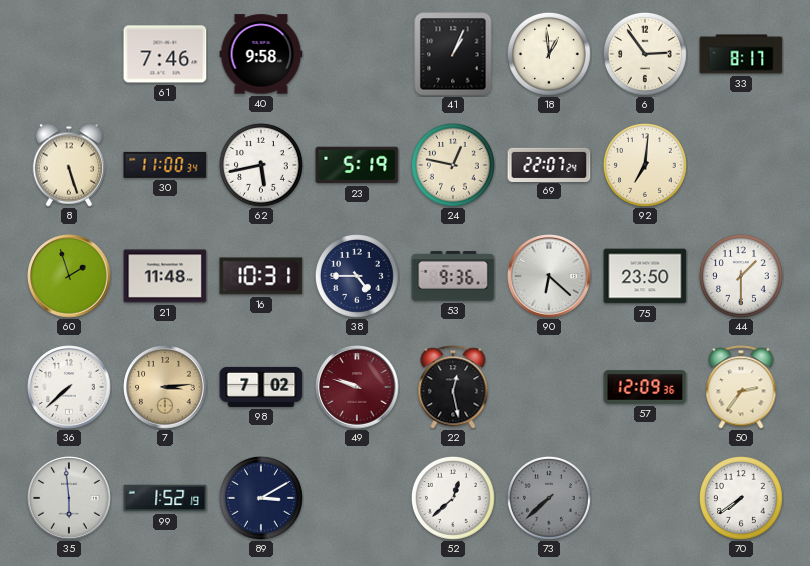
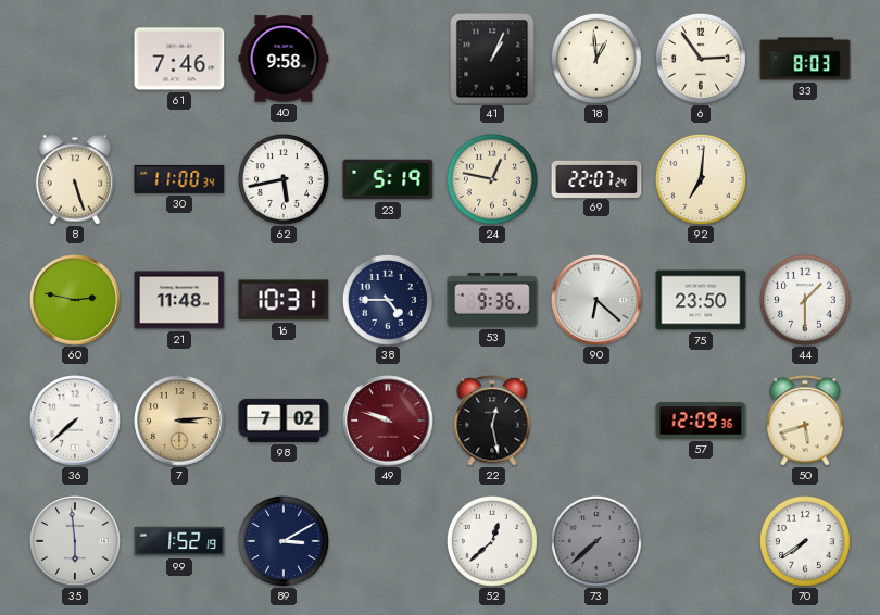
33: 8:17 -> 8:03
60: 1:57 -> 2:47
50: 2:36 -> 5:42
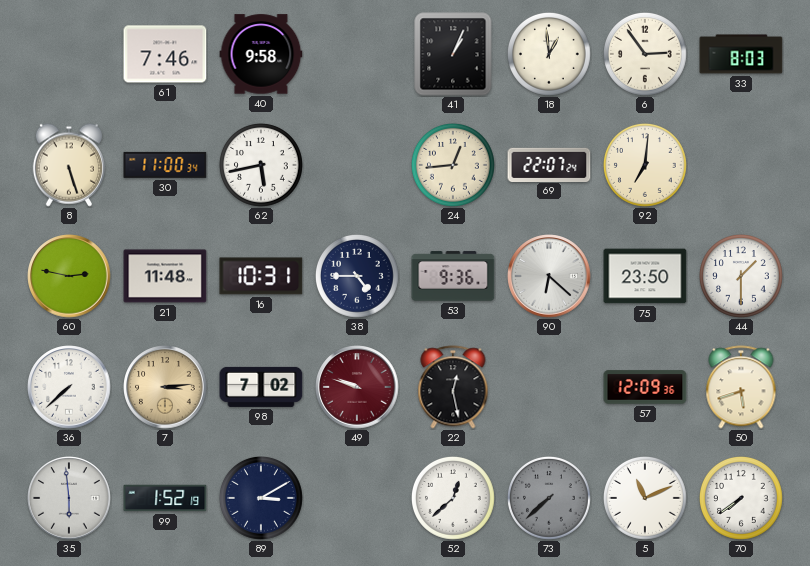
23: 5:19 -> none
24: 12:47 -> 12:44
5: none -> 11:11
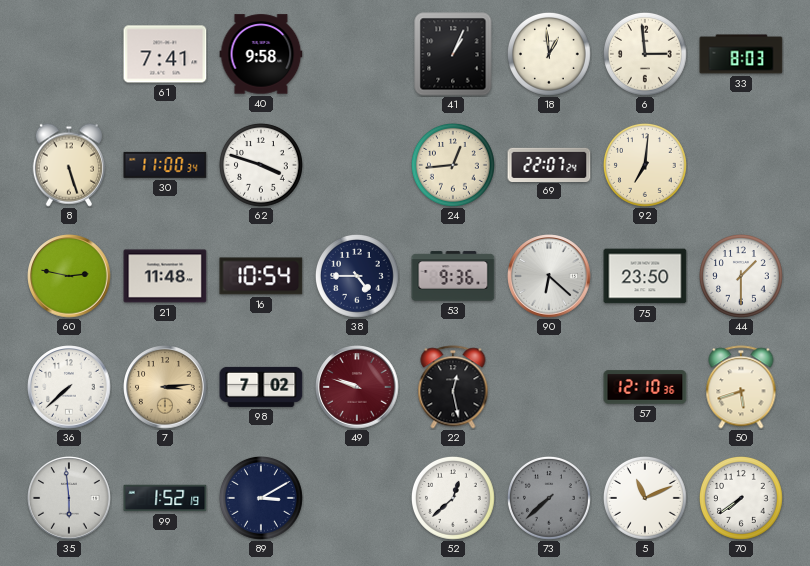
61: 7:46 -> 7:41
6: 2:54 -> 2:59
62: 5:43 -> 3:48
16: 10:31 -> 10:54
57: 12:09 -> 12:10
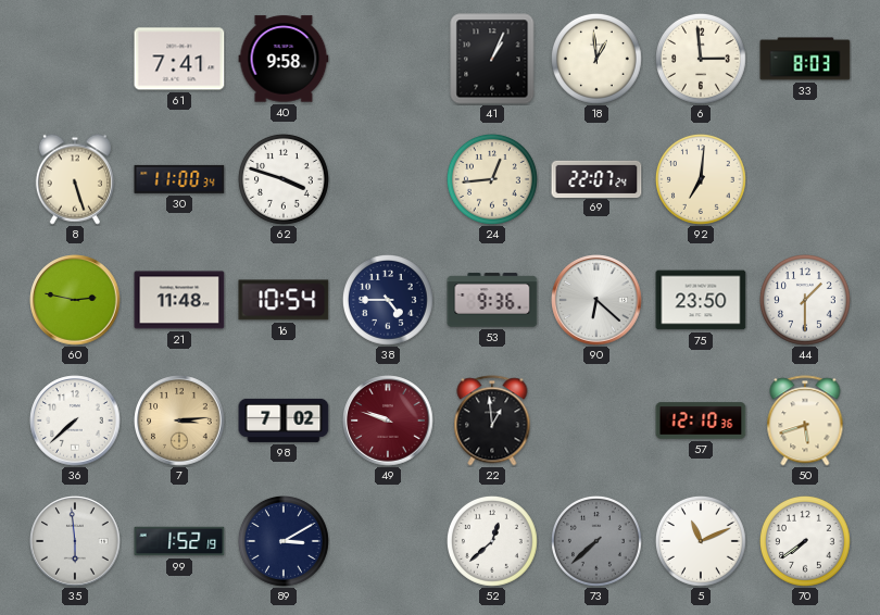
22: 12:28 -> 12:59
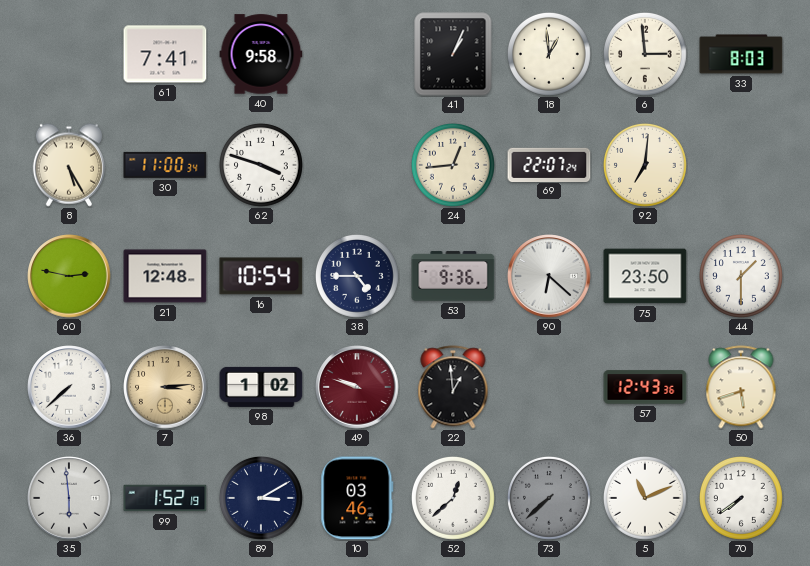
8: 5:27 -> 5:25
21: 11:48 -> 12:48
98: 7:02 -> 1:02
57: 12:10 -> 12:43
10: none -> 03:46
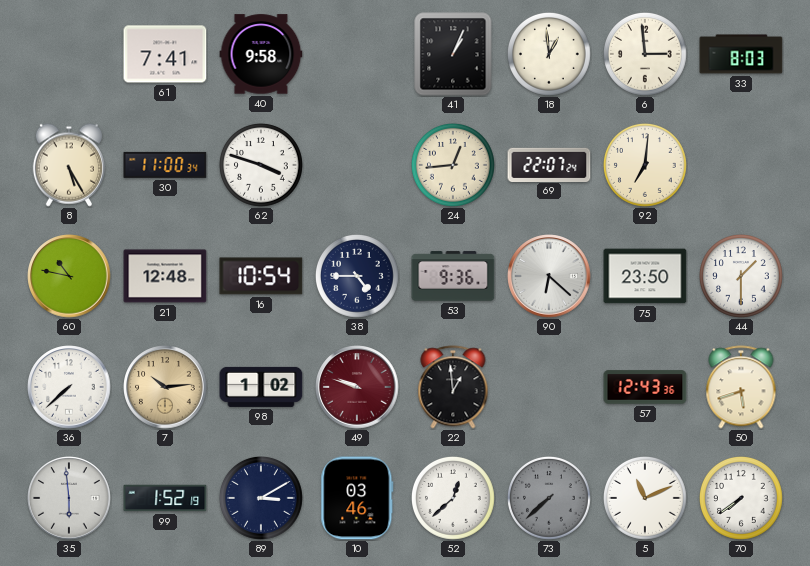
60: 2:47 -> 10:47
7: 3:14 -> 10:14
